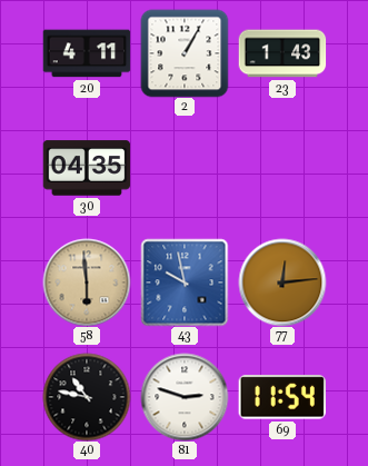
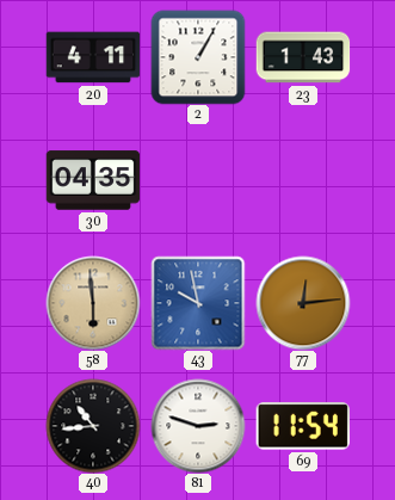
40: 10:47 -> 10:44
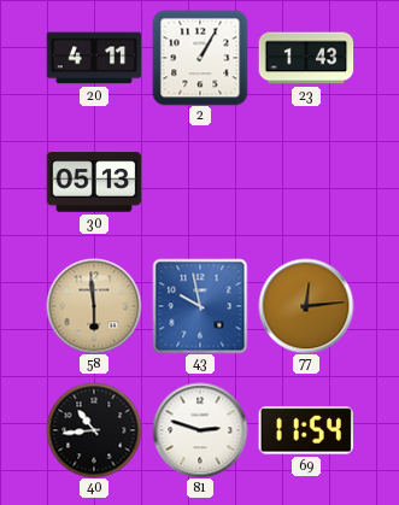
30: 04:35 -> 05:13
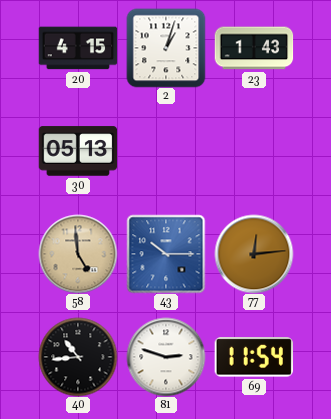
20: 4:11 -> 4:15
2: 1:05 -> 1:03
58: 5:59 -> 4:59
43: 9:58 -> 10:15
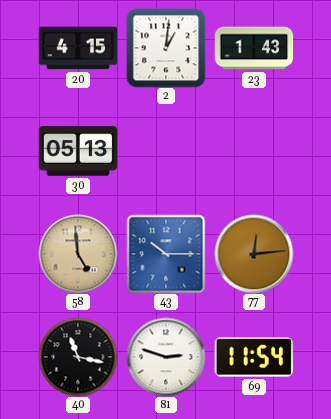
2: 1:03 -> 1:01
40: 10:44 -> 11:17
